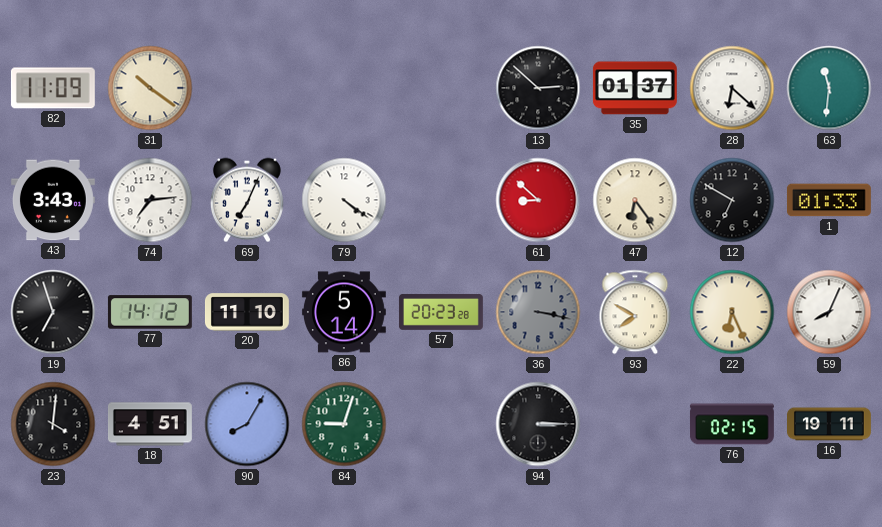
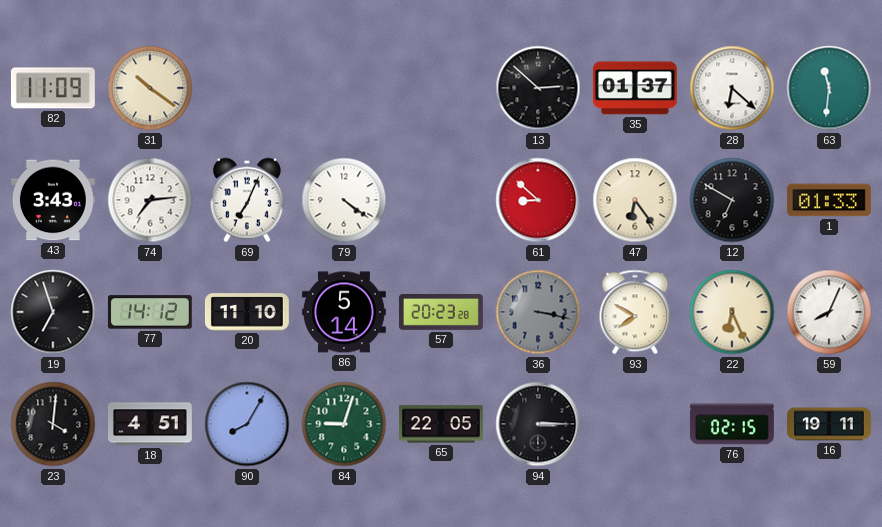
65: none -> 22:05
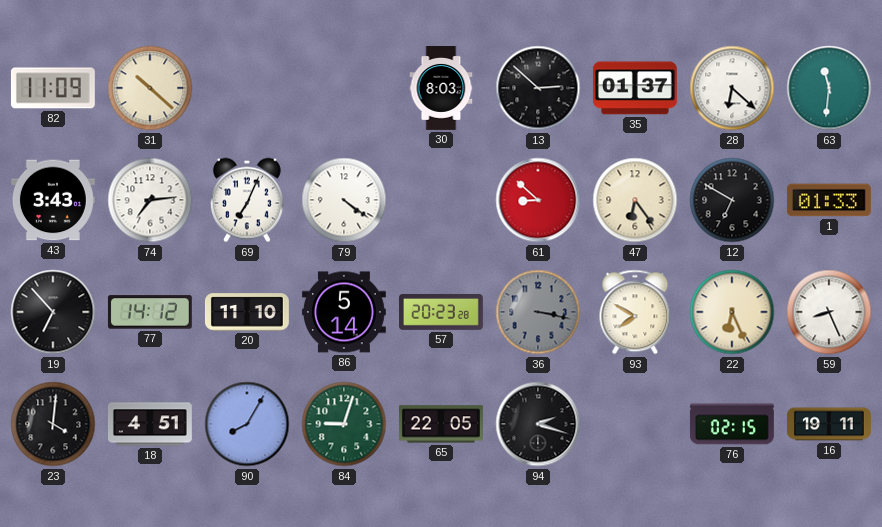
31: 10:21 -> 10:22
30: none -> 8:03
19: 6:57 -> 6:53
59: 8:04 -> 8:26
94: 3:15 -> 2:18
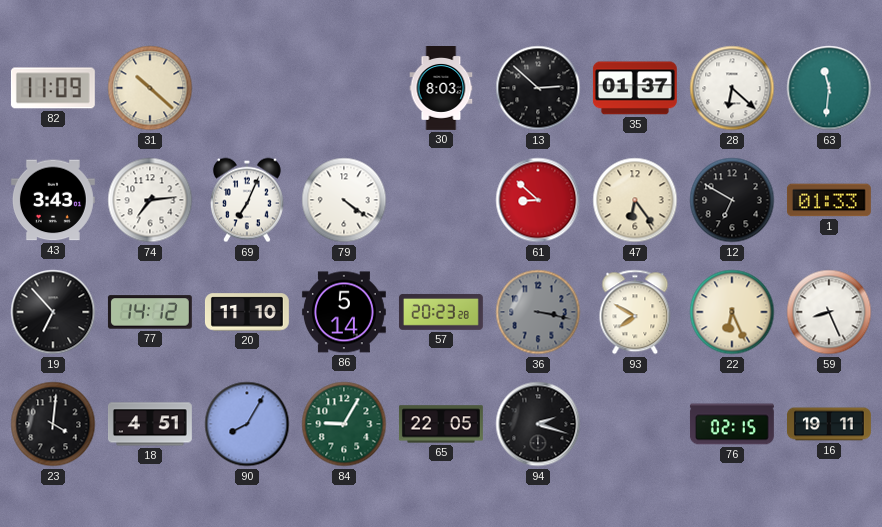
84: 9:03 -> 9:05
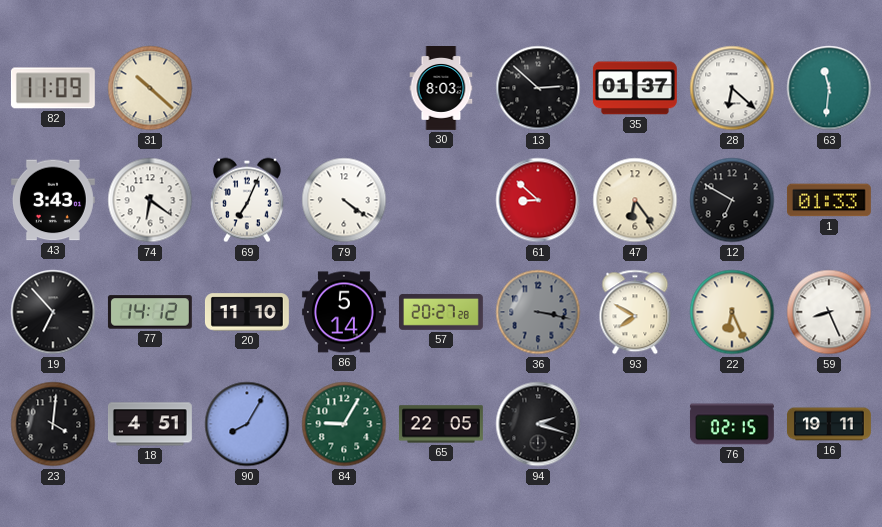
74: 7:14 -> 6:21
57: 20:23 -> 20:27
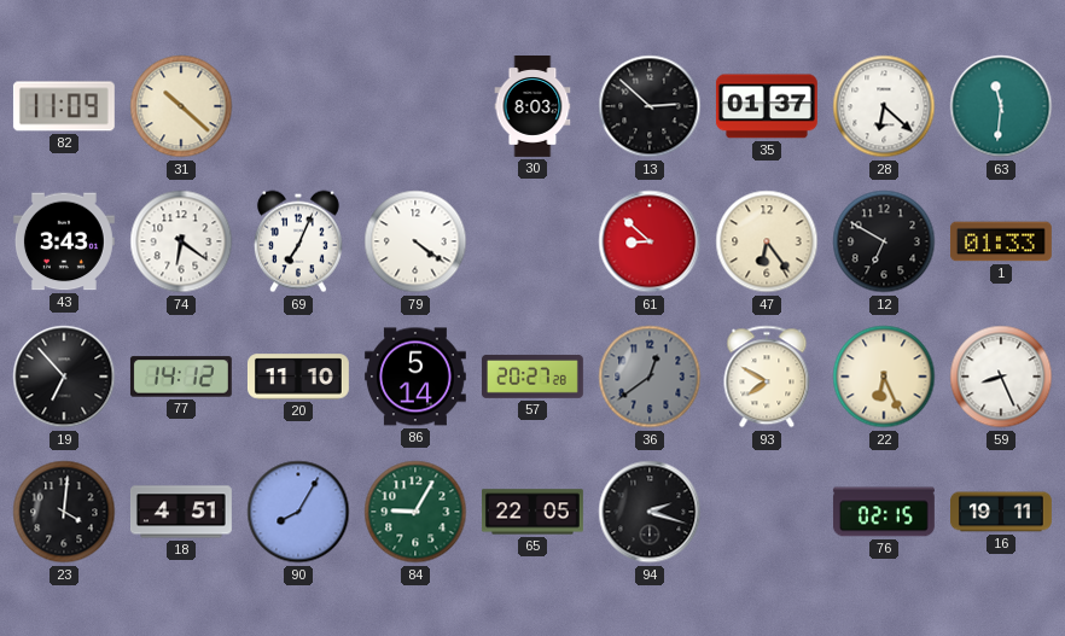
36: 3:17 -> 12:39
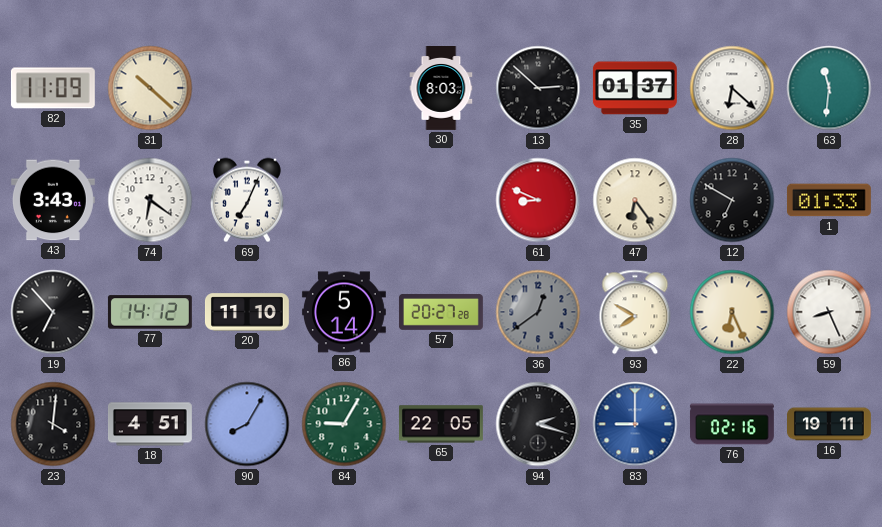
79: 4:21 -> none
61: 8:52 -> 8:49
83: none -> 9:00
76: 02:15 -> 02:16
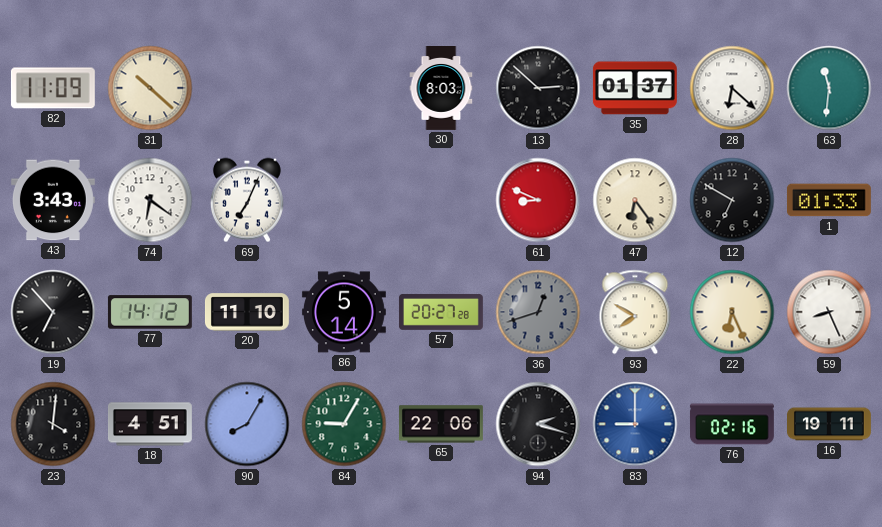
36: 12:39 -> 12:42
65: 22:05 -> 22:06
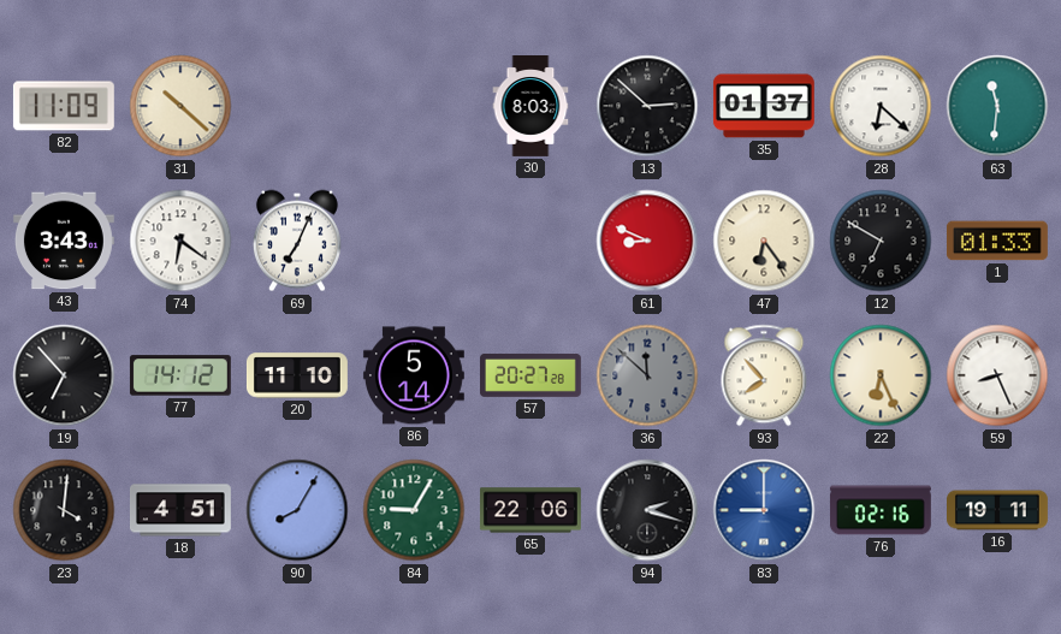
36: 12:42 -> 11:52
93: 7:50 -> 7:53
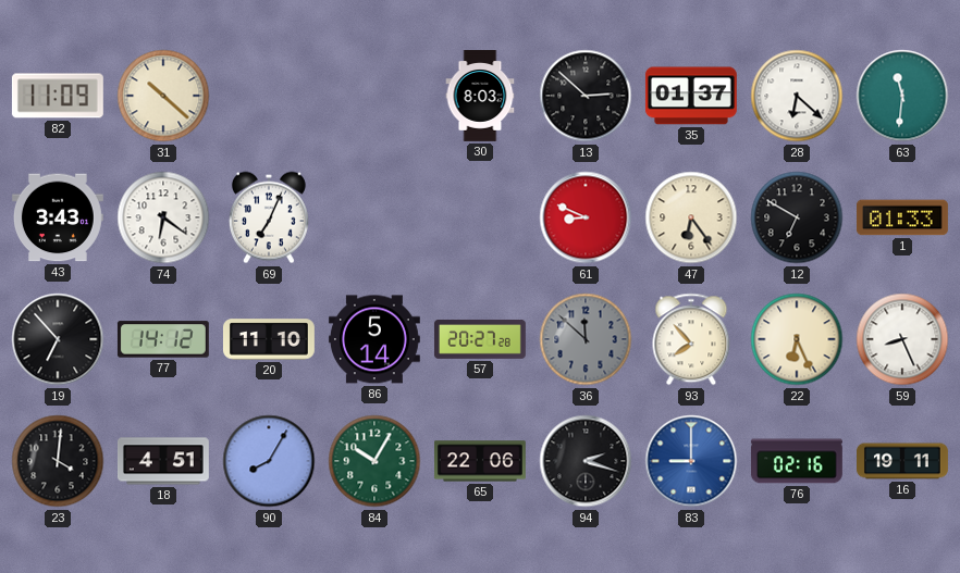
84: 9:05 -> 10:05
